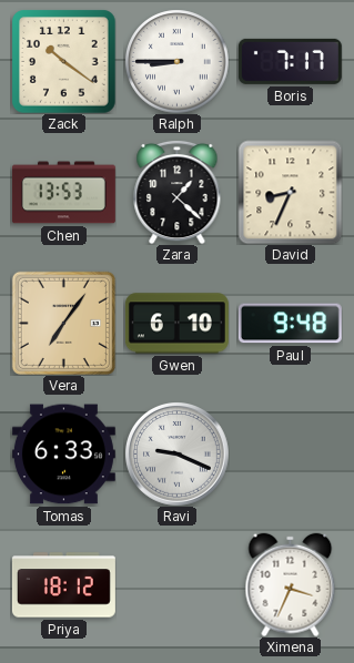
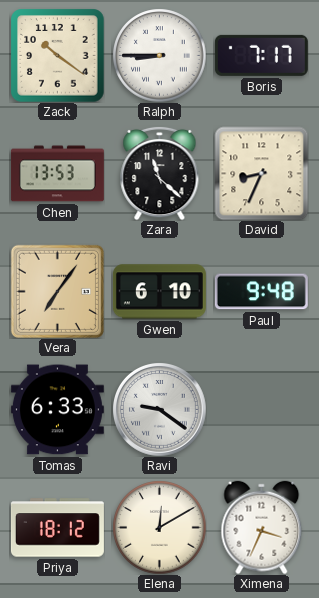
Zara: 1:22 -> 11:22
Ravi: 9:19 -> 9:21
Elena: none -> 12:10
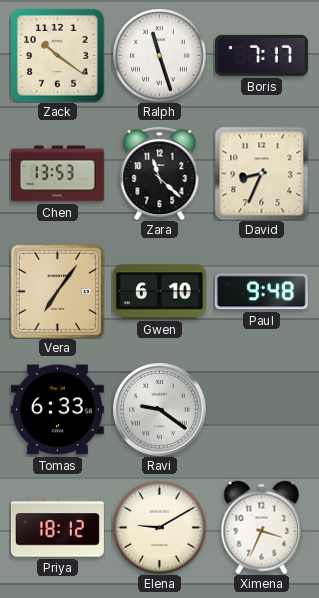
Ralph: 8:45 -> 11:27
Elena: 12:10 -> 9:10
